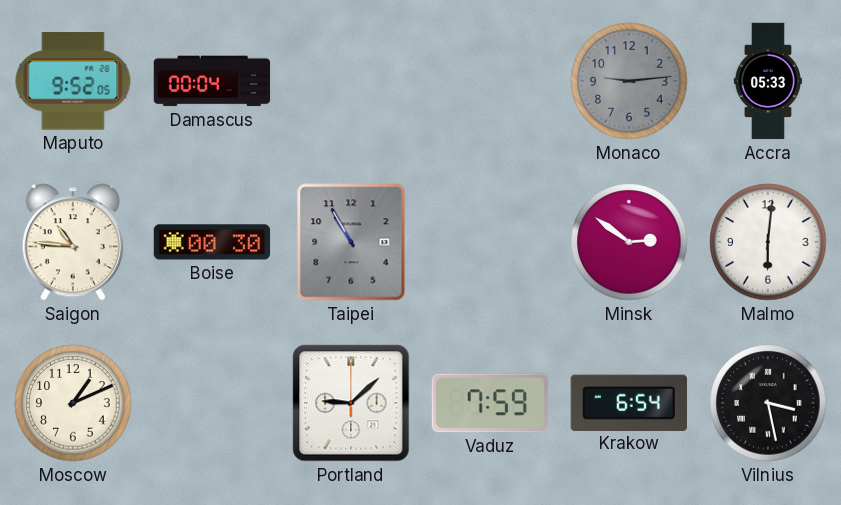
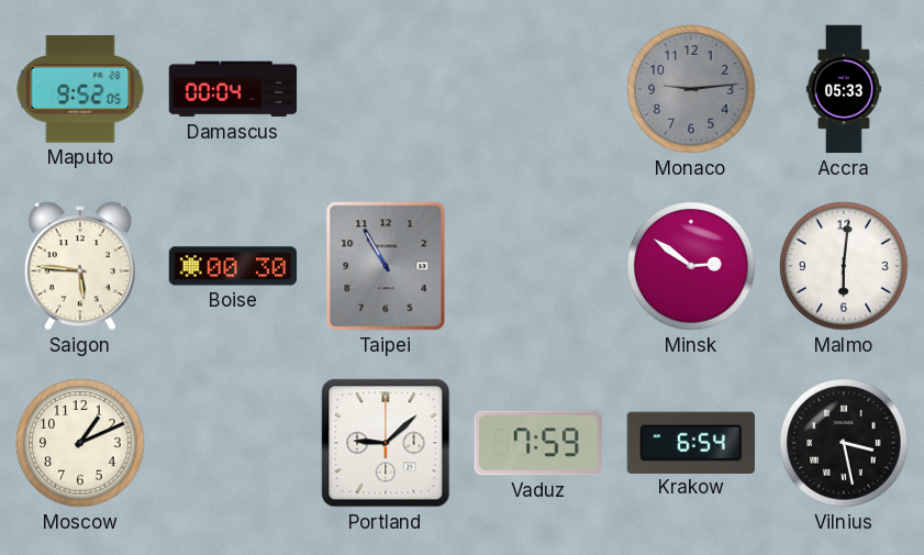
Saigon: 10:46 -> 5:46
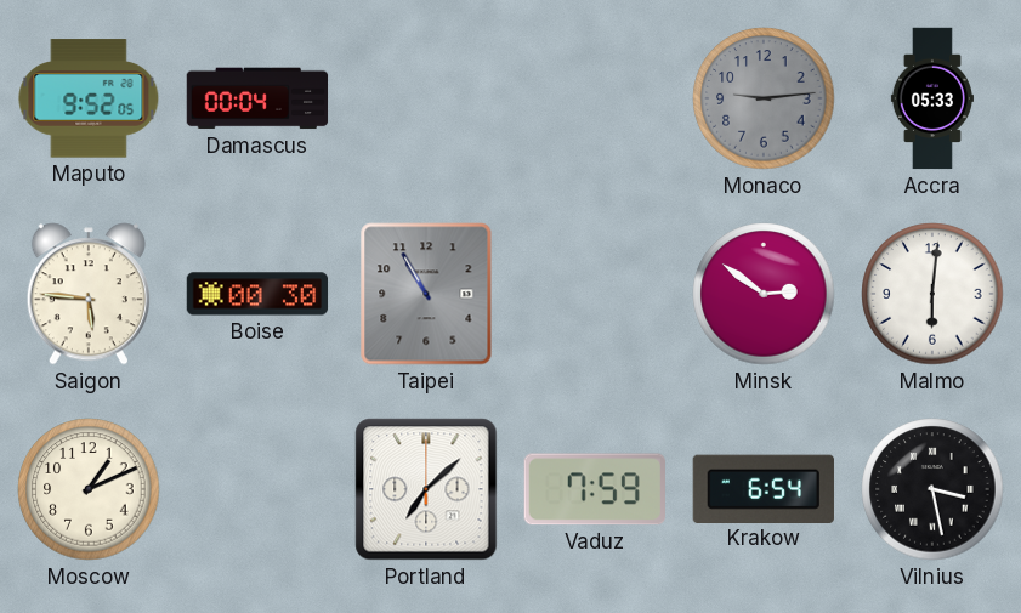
Portland: 9:08 -> 7:08
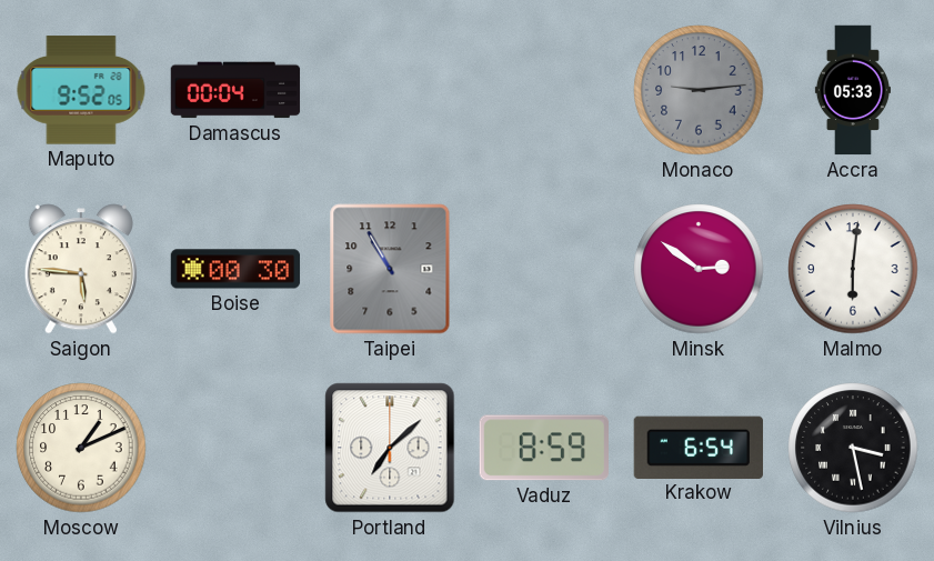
Vaduz: 7:59 -> 8:59
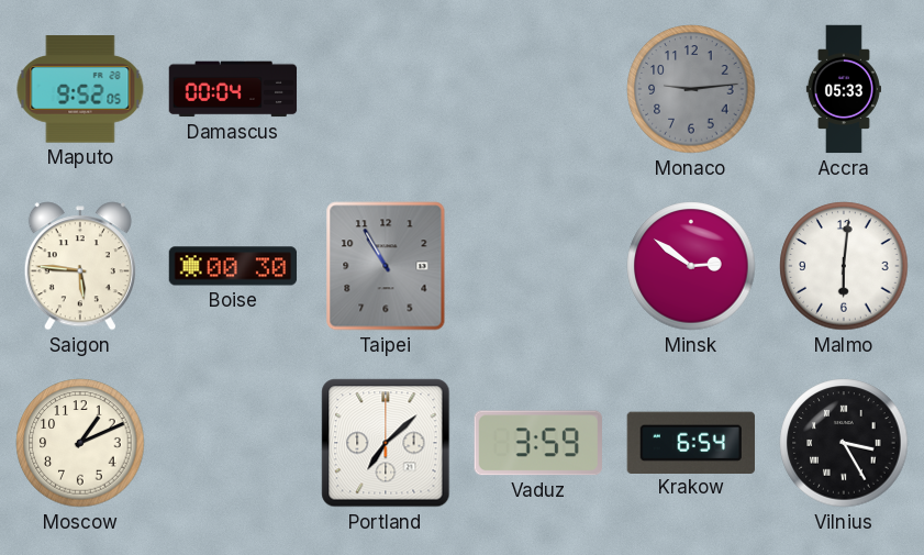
Vaduz: 8:59 -> 3:59
Vilnius: 3:28 -> 3:25
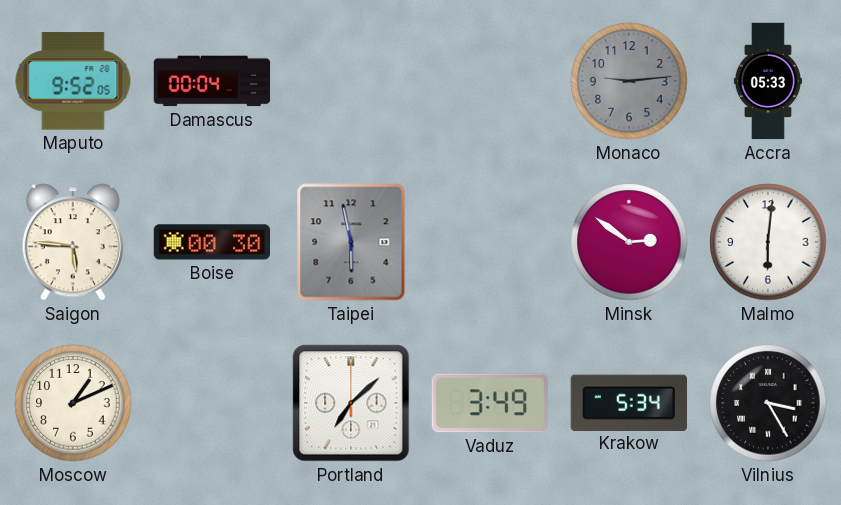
Taipei: 10:55 -> 5:58
Vaduz: 3:59 -> 3:49
Krakow: 6:54 -> 5:34
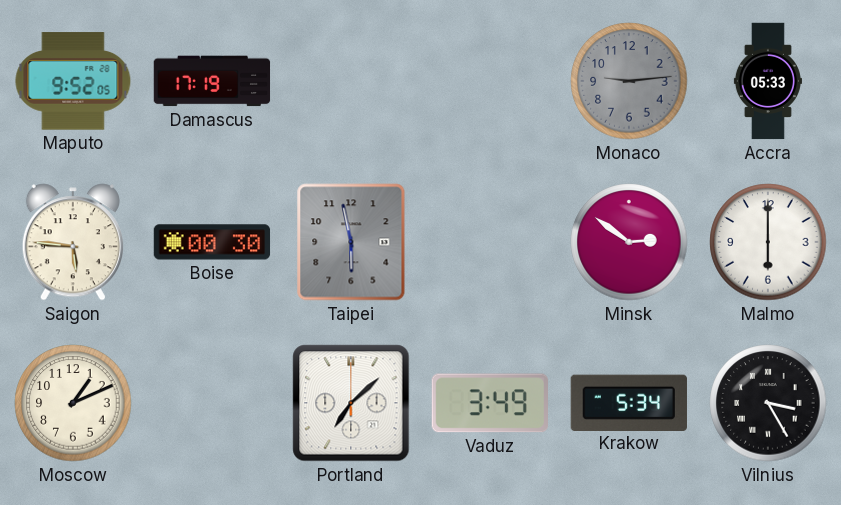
Damascus: 00:04 -> 17:19
Malmo: 6:01 -> 6:00
